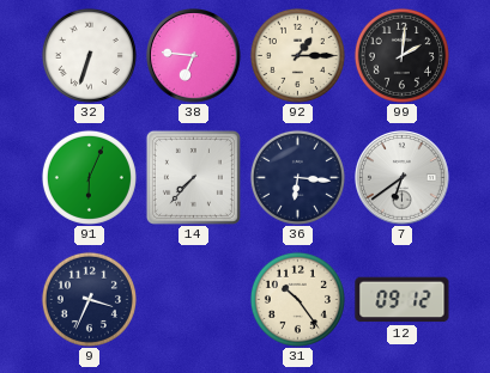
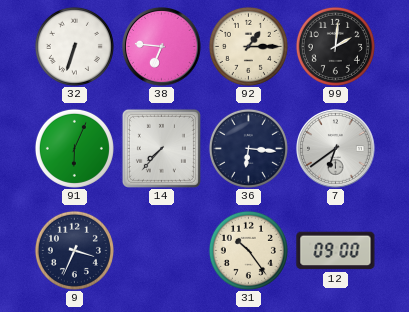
12: 09:12 -> 09:00
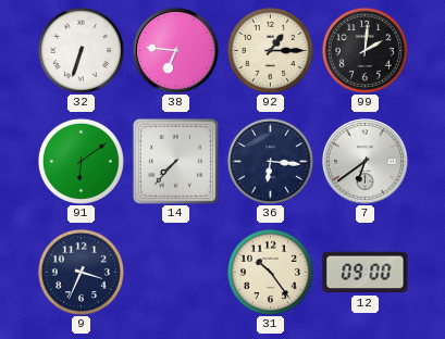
91: 6:04 -> 6:09
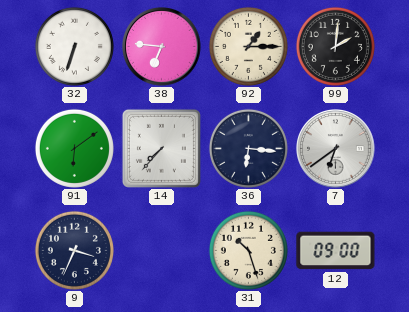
31: 10:24 -> 10:27
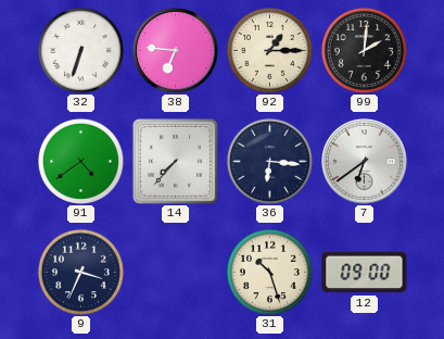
91: 6:09 -> 4:39
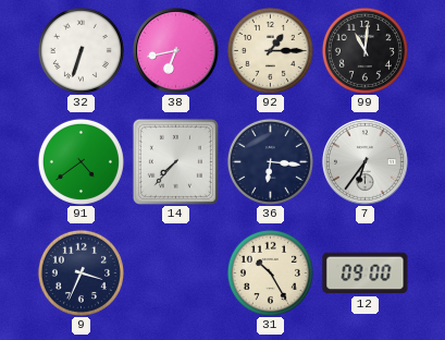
38: 6:46 -> 6:43
99: 2:01 -> 11:01
7: 6:39 -> 6:36
31: 10:27 -> 10:25
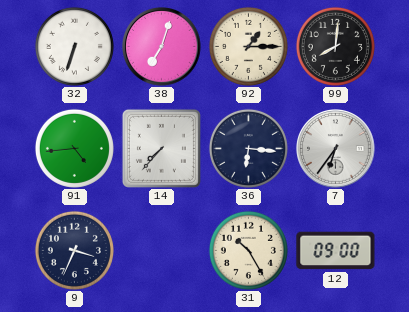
38: 6:43 -> 7:03
99: 11:01 -> 8:01
91: 4:39 -> 4:44
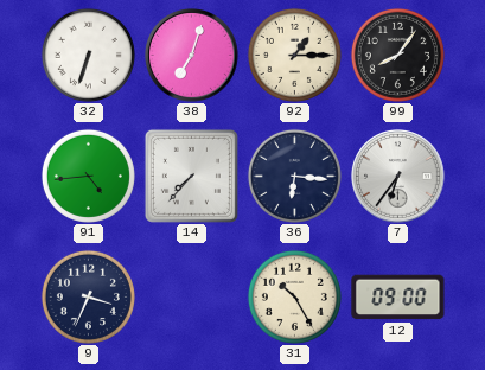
99: 8:01 -> 8:06
